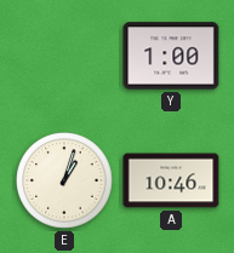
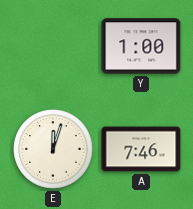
E: 1:03 -> 12:03
A: 10:46 -> 7:46
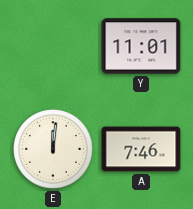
Y: 1:00 -> 11:01
E: 12:03 -> 12:01
